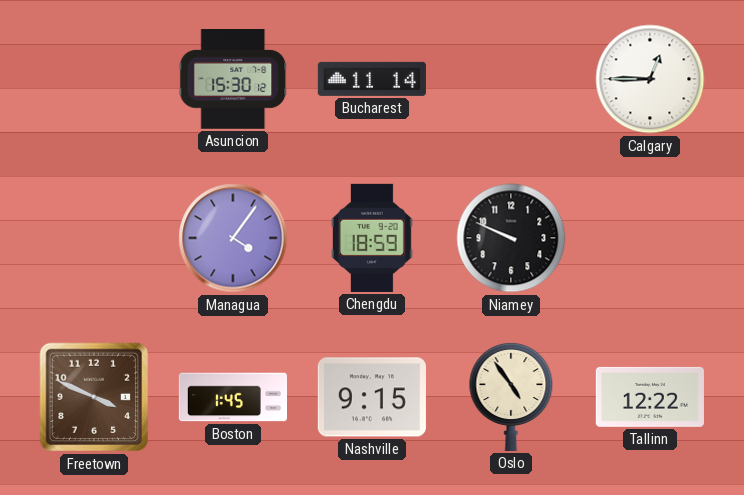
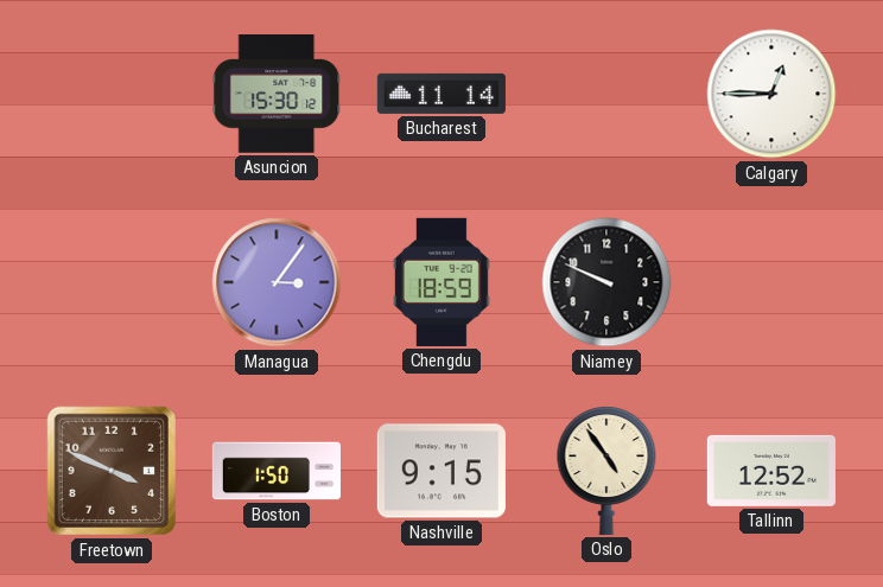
Managua: 4:06 -> 3:06
Boston: 1:45 -> 1:50
Tallinn: 12:22 -> 12:52
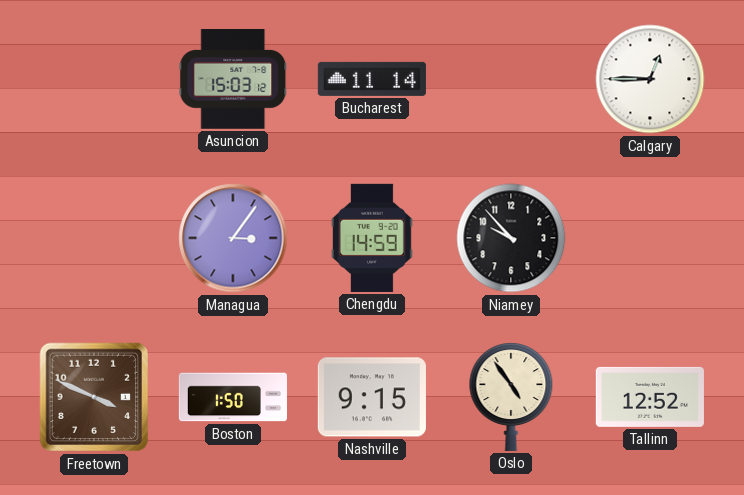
Asuncion: 15:30 -> 15:03
Chengdu: 18:59 -> 14:59
Niamey: 9:49 -> 9:53
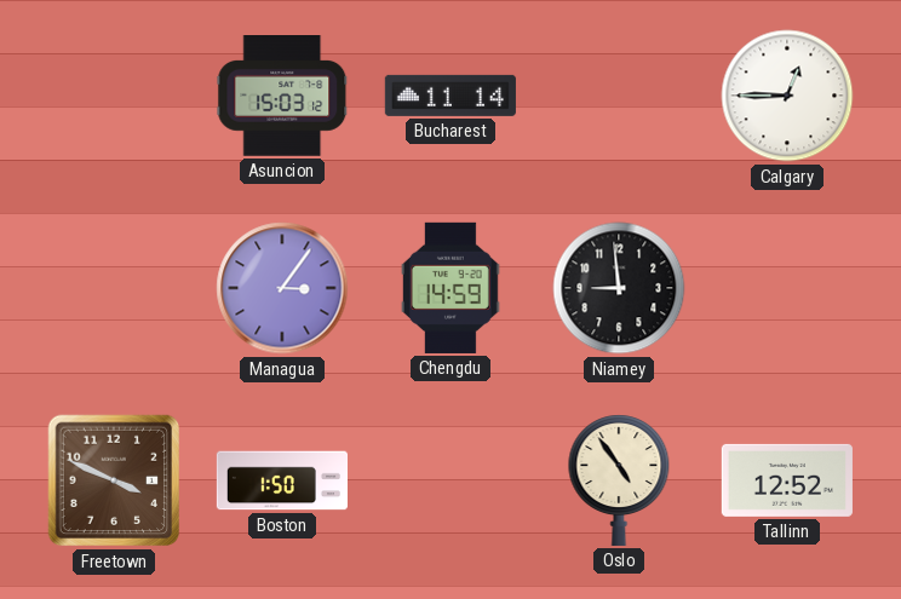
Niamey: 9:53 -> 8:59
Nashville: 9:15 -> none
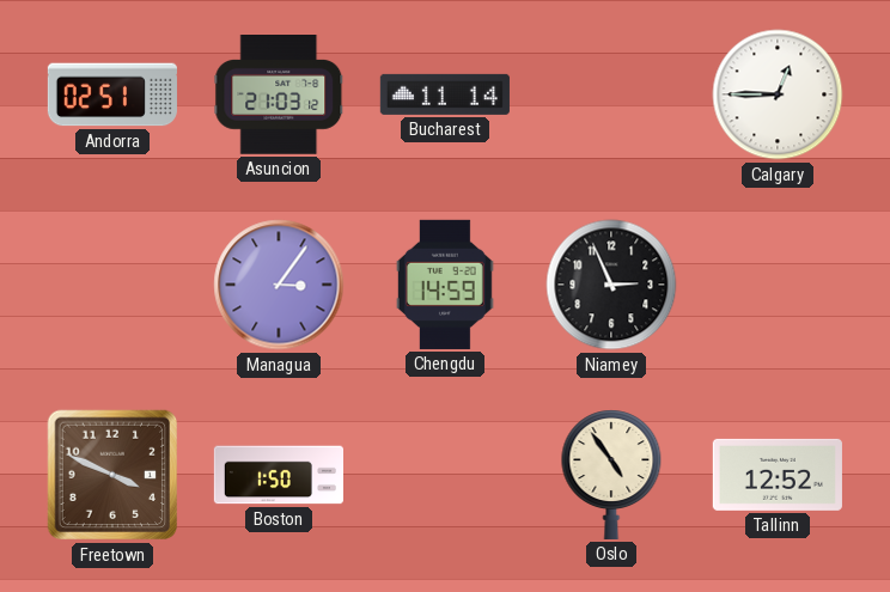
Andorra: none -> 02:51
Asuncion: 15:03 -> 21:03
Niamey: 8:59 -> 2:56
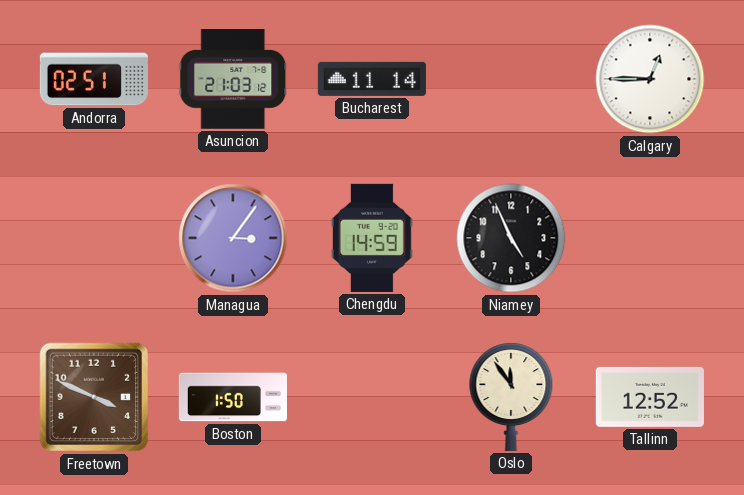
Niamey: 2:56 -> 4:56
Oslo: 4:54 -> 11:54
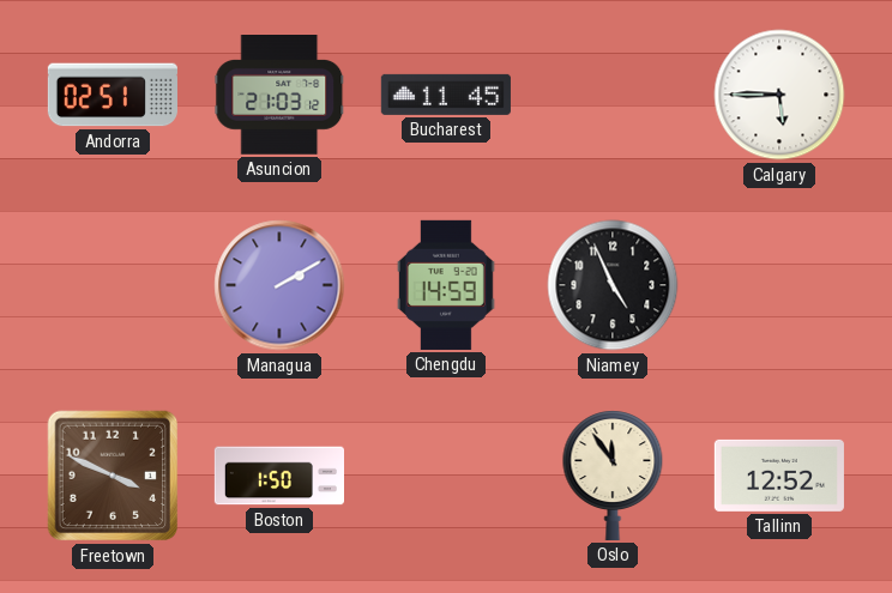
Bucharest: 11:14 -> 11:45
Calgary: 12:45 -> 5:45
Managua: 3:06 -> 2:10
